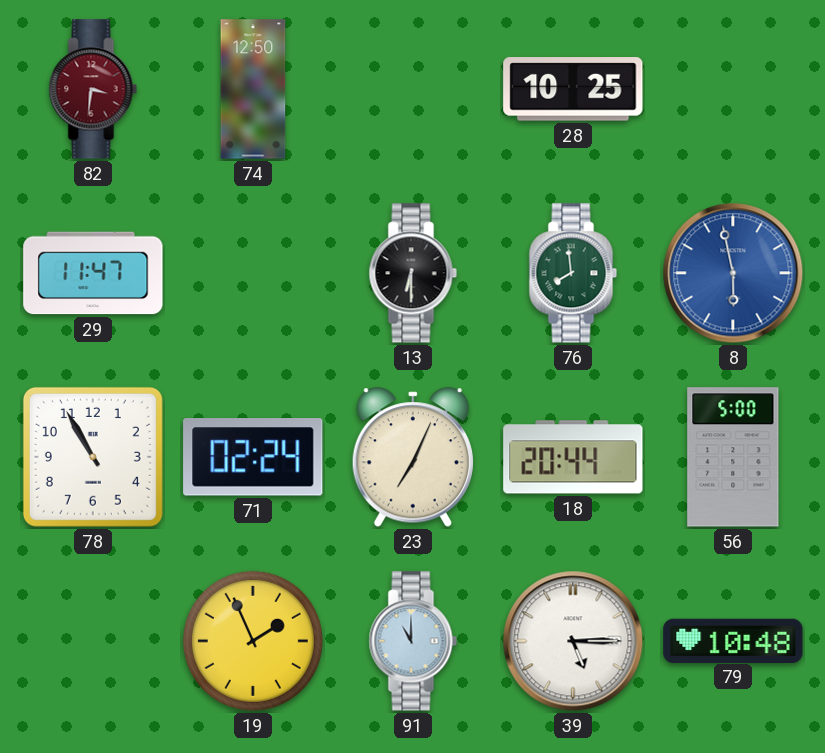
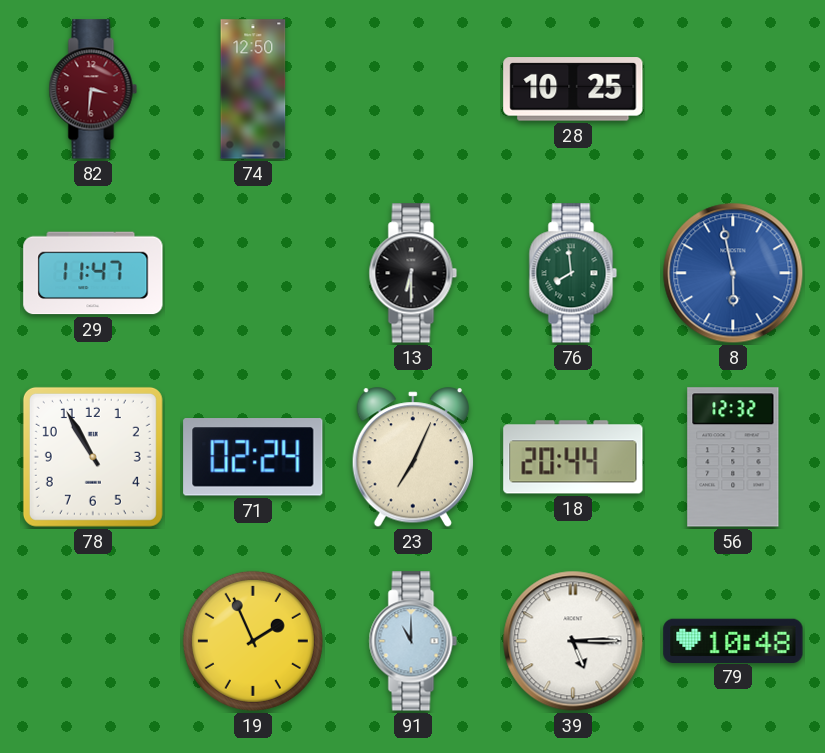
56: 5:00 -> 12:32
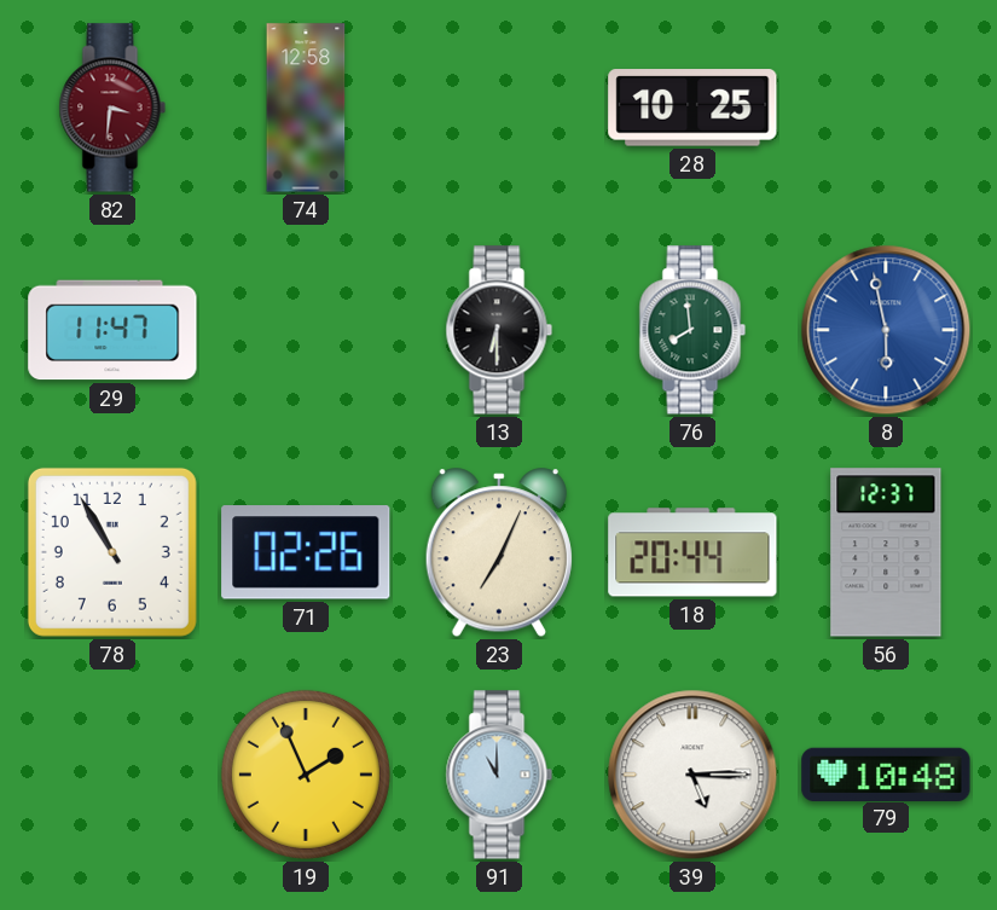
74: 12:50 -> 12:58
71: 02:24 -> 02:26
56: 12:32 -> 12:37
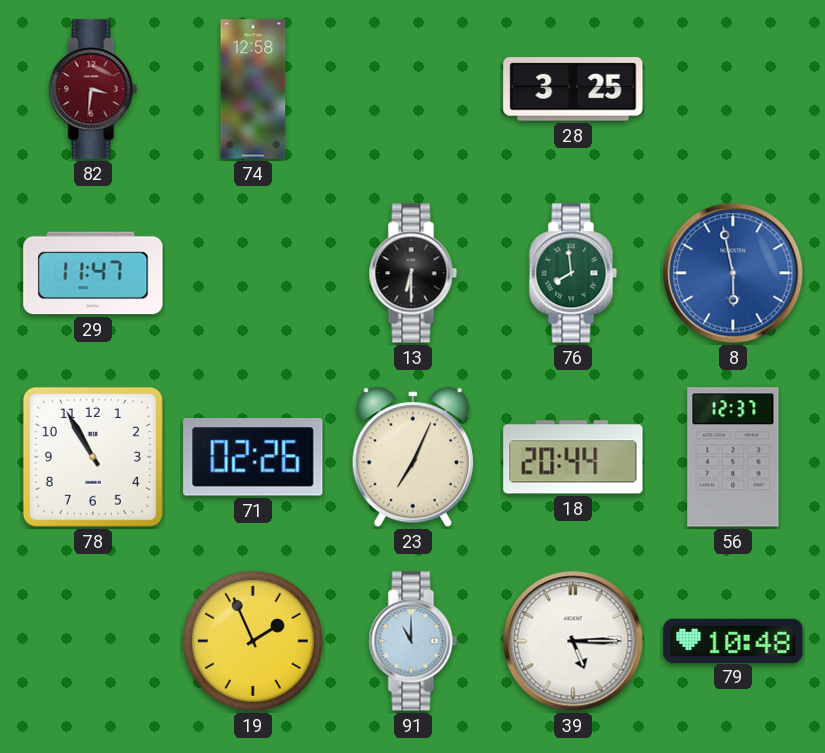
28: 10:25 -> 3:25
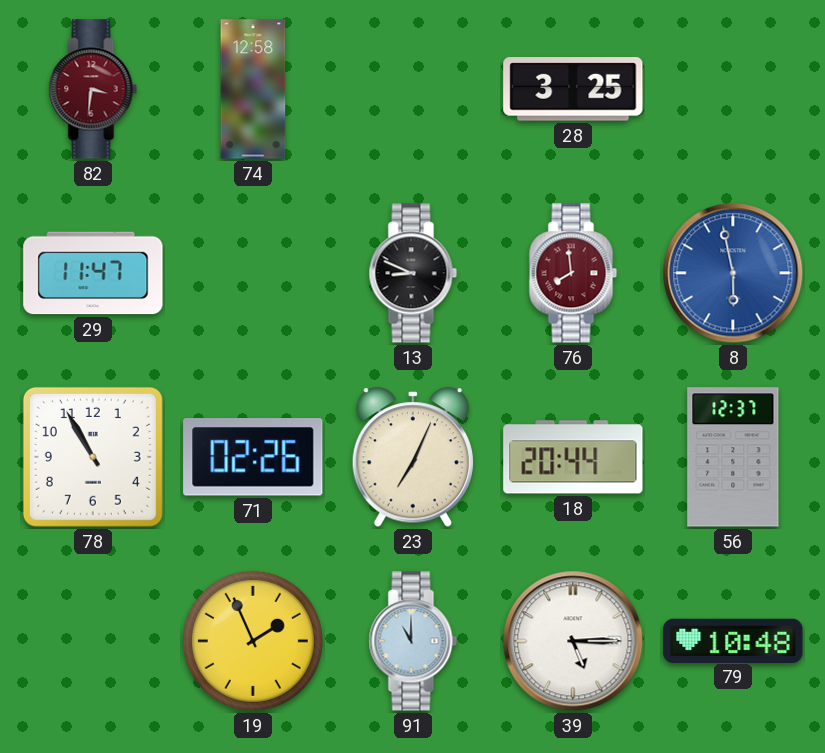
13: 6:30 -> 8:49
76 dial: green -> burgundy
